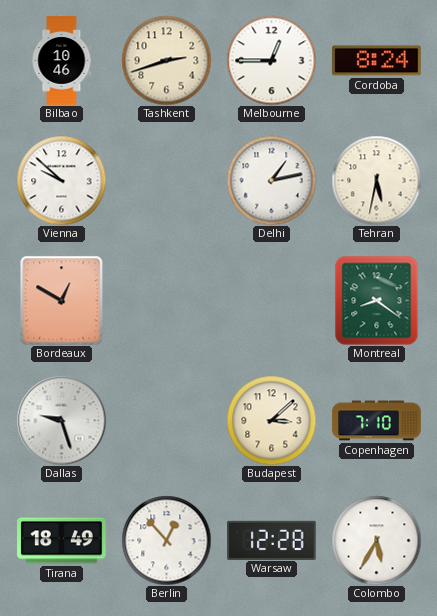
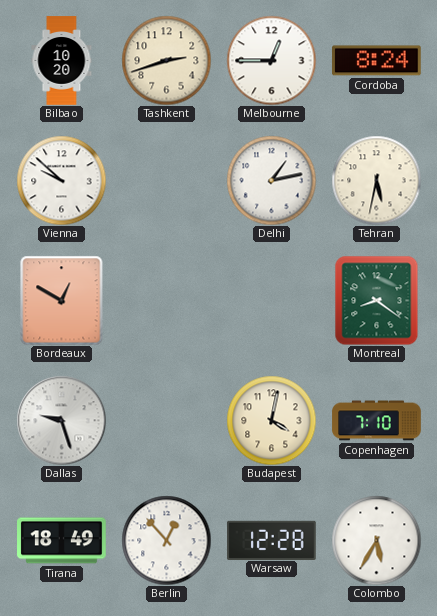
Bilbao: 10:46 -> 10:20
Budapest: 3:08 -> 4:02
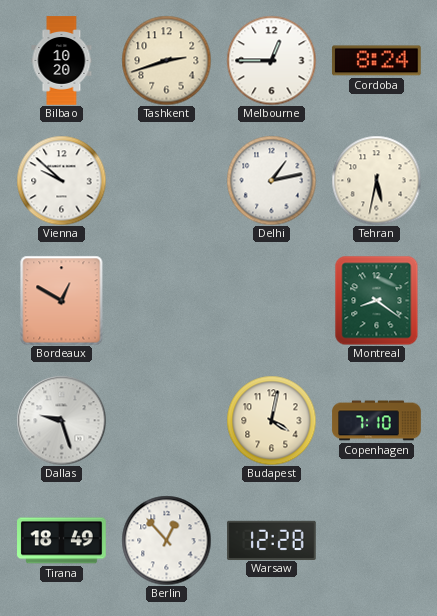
Colombo: 5:35 -> none
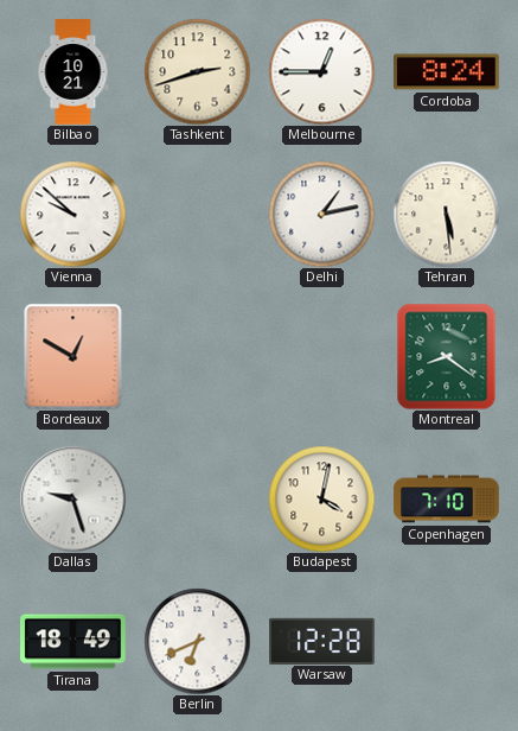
Bilbao: 10:20 -> 10:21
Tehran: 5:32 -> 5:29
Berlin: 12:53 -> 6:41
